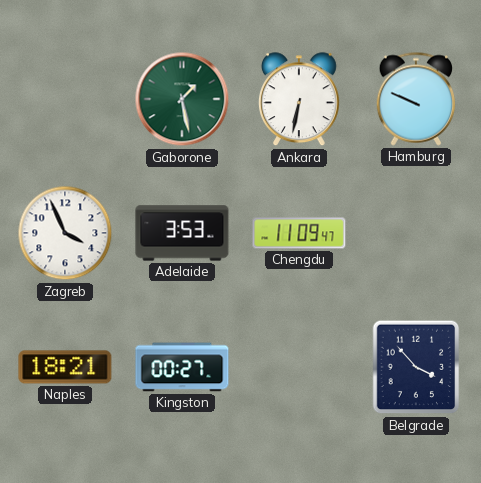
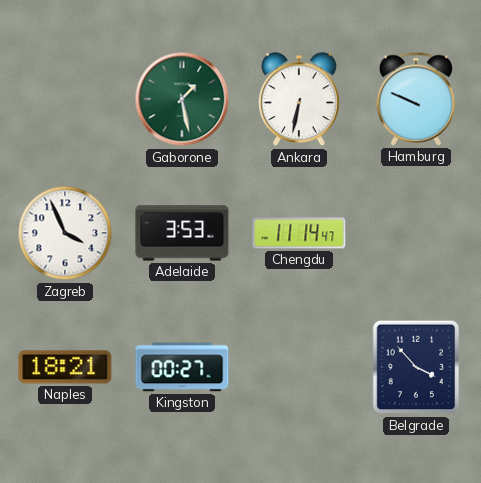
Chengdu: 11:09 -> 11:14
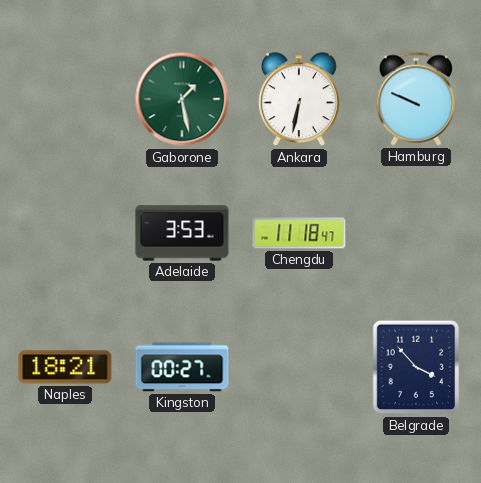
Zagreb: 3:56 -> none
Chengdu: 11:14 -> 11:18
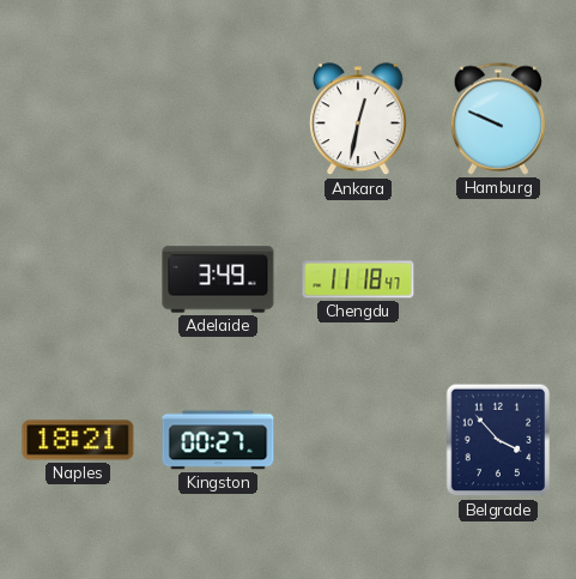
Gaborone: 1:28 -> none
Ankara: 6:32 -> 12:32
Adelaide: 3:53 -> 3:49
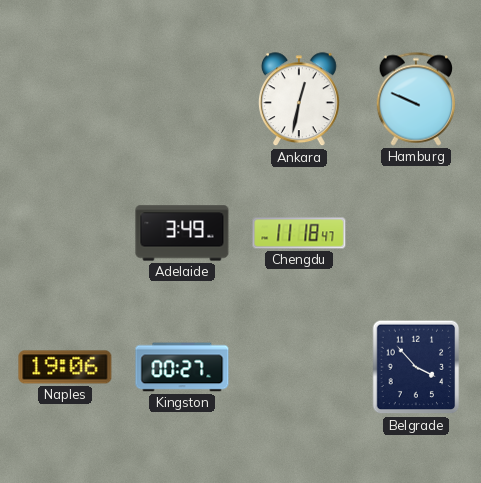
Naples: 18:21 -> 19:06
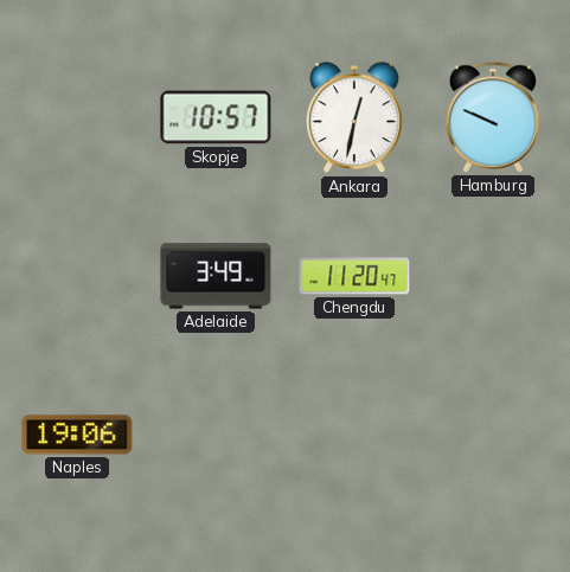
Skopje: none -> 10:57
Chengdu: 11:18 -> 11:20
Kingston: 00:27 -> none
Belgrade: 3:53 -> none
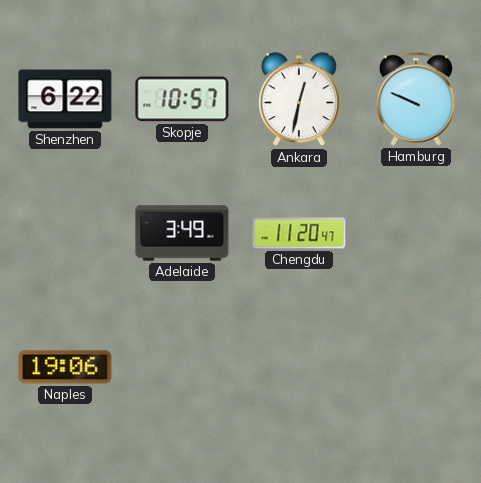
Shenzhen: none -> 6:22
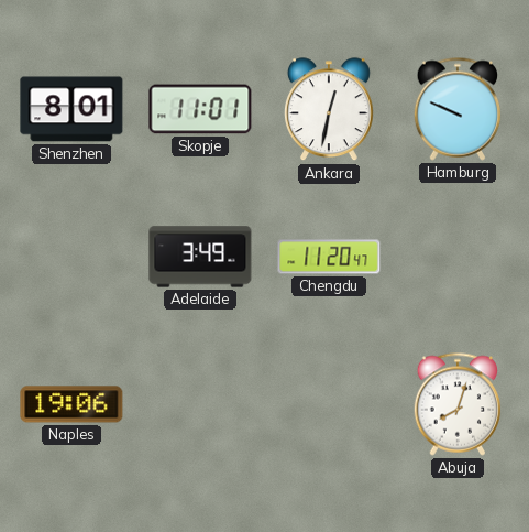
Shenzhen: 6:22 -> 8:01
Skopje: 10:57 -> 11:01
Abuja: none -> 8:03
